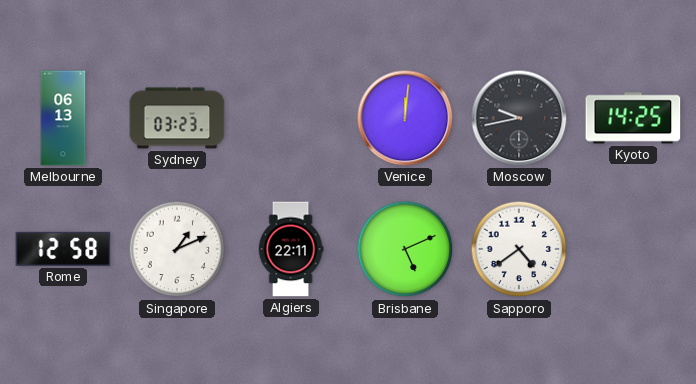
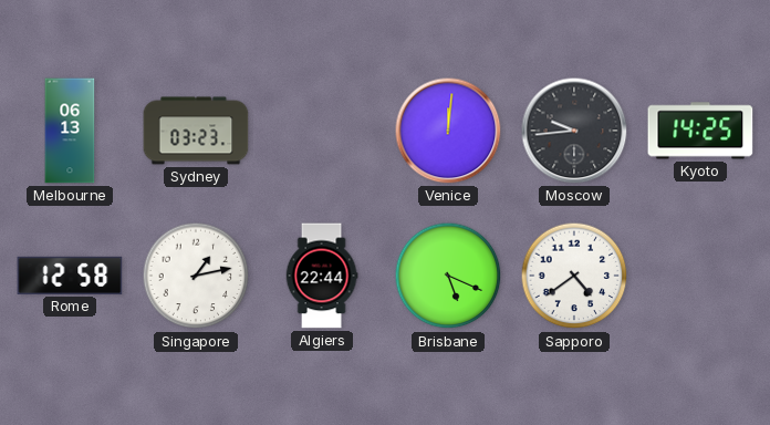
Moscow: 9:43 -> 9:44
Singapore: 1:11 -> 1:13
Algiers: 22:11 -> 22:44
Brisbane: 5:11 -> 5:19
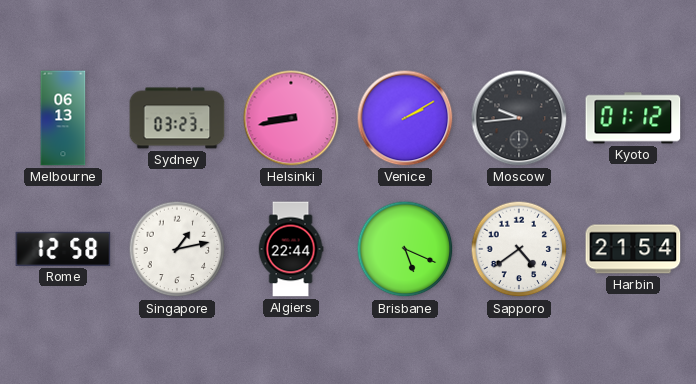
Helsinki: none -> 8:43
Venice: 12:01 -> 2:10
Kyoto: 14:25 -> 01:12
Harbin: none -> 21:54
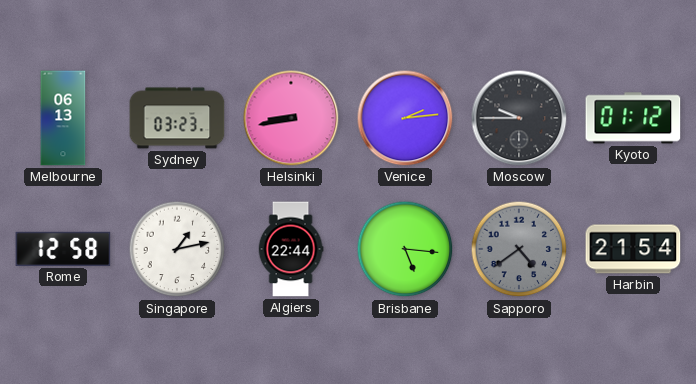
Venice: 2:10 -> 2:14
Moscow: 9:44 -> 9:45
Brisbane: 5:19 -> 5:16
Sapporo dial: white -> grey
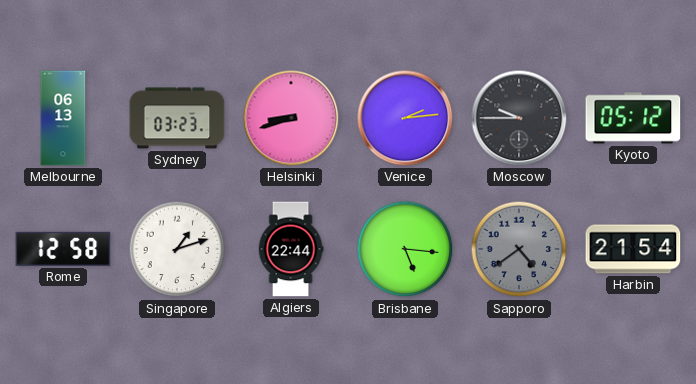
Helsinki: 8:43 -> 8:42
Kyoto: 01:12 -> 05:12
Singapore: 1:13 -> 1:12
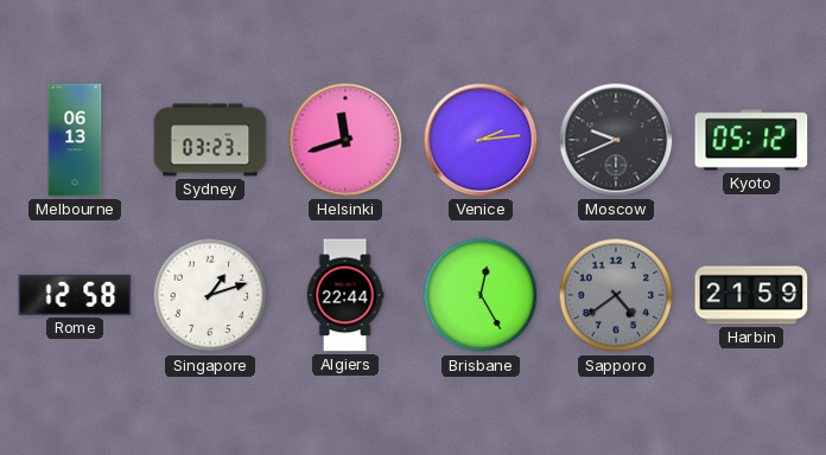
Helsinki: 8:42 -> 11:42
Moscow: 9:45 -> 9:41
Brisbane: 5:16 -> 12:25
Harbin: 21:54 -> 21:59
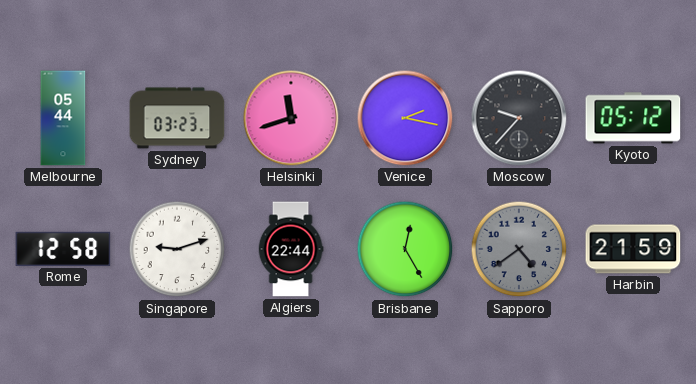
Melbourne: 06:13 -> 05:44
Venice: 2:14 -> 2:17
Moscow: 9:41 -> 9:37
Singapore: 1:12 -> 9:12
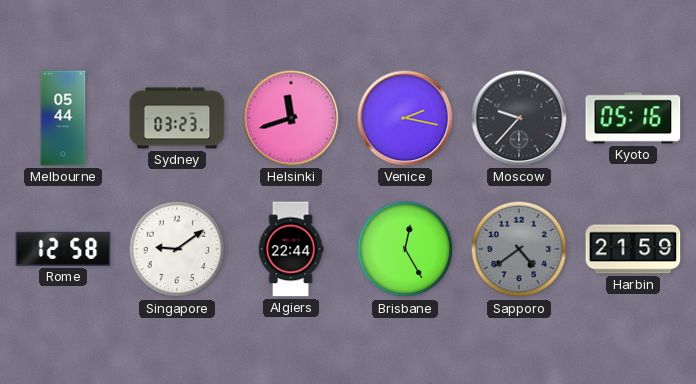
Kyoto: 05:12 -> 05:16
Singapore: 9:12 -> 9:09
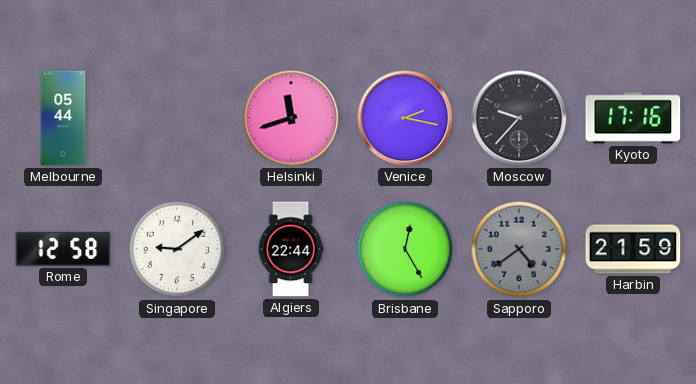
Sydney: 03:23 -> none
Kyoto: 05:16 -> 17:16
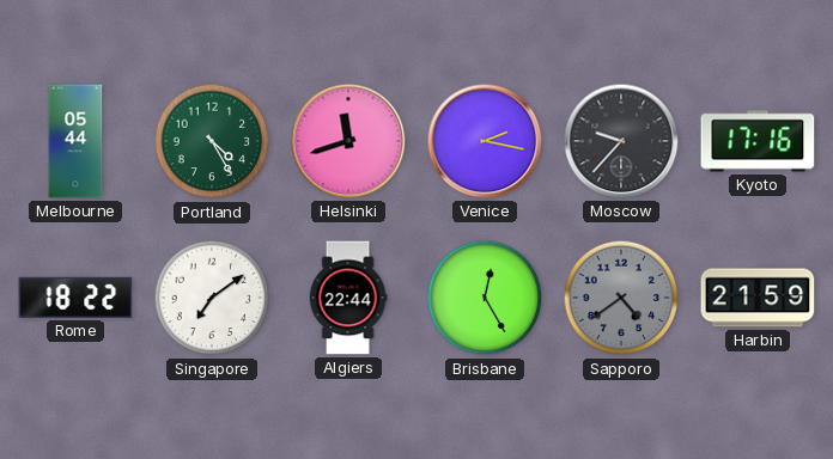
Portland: none -> 4:25
Rome: 12:58 -> 18:22
Singapore: 9:09 -> 7:09
